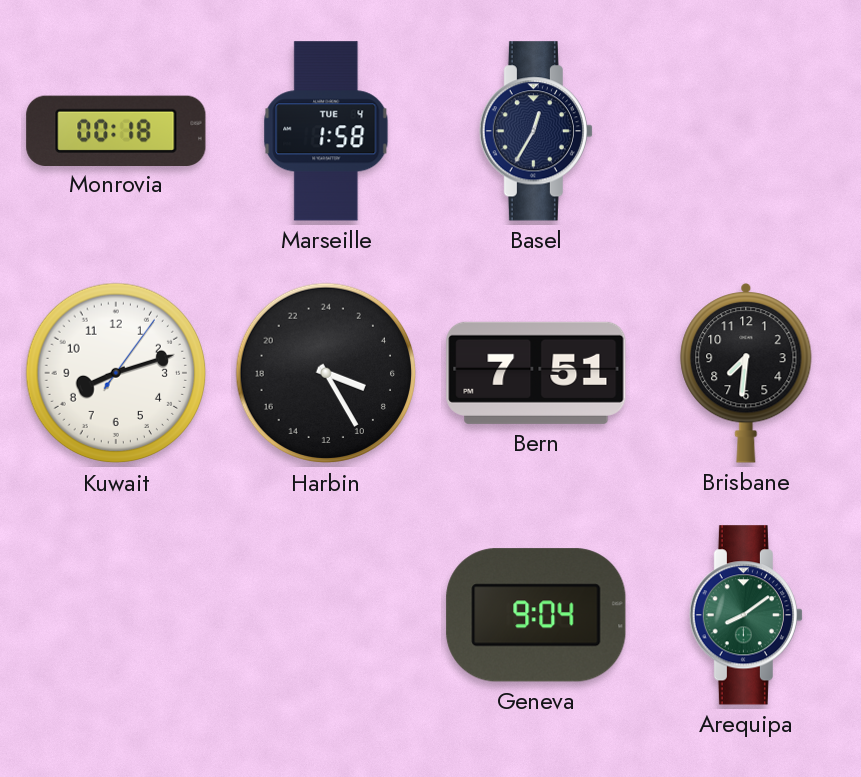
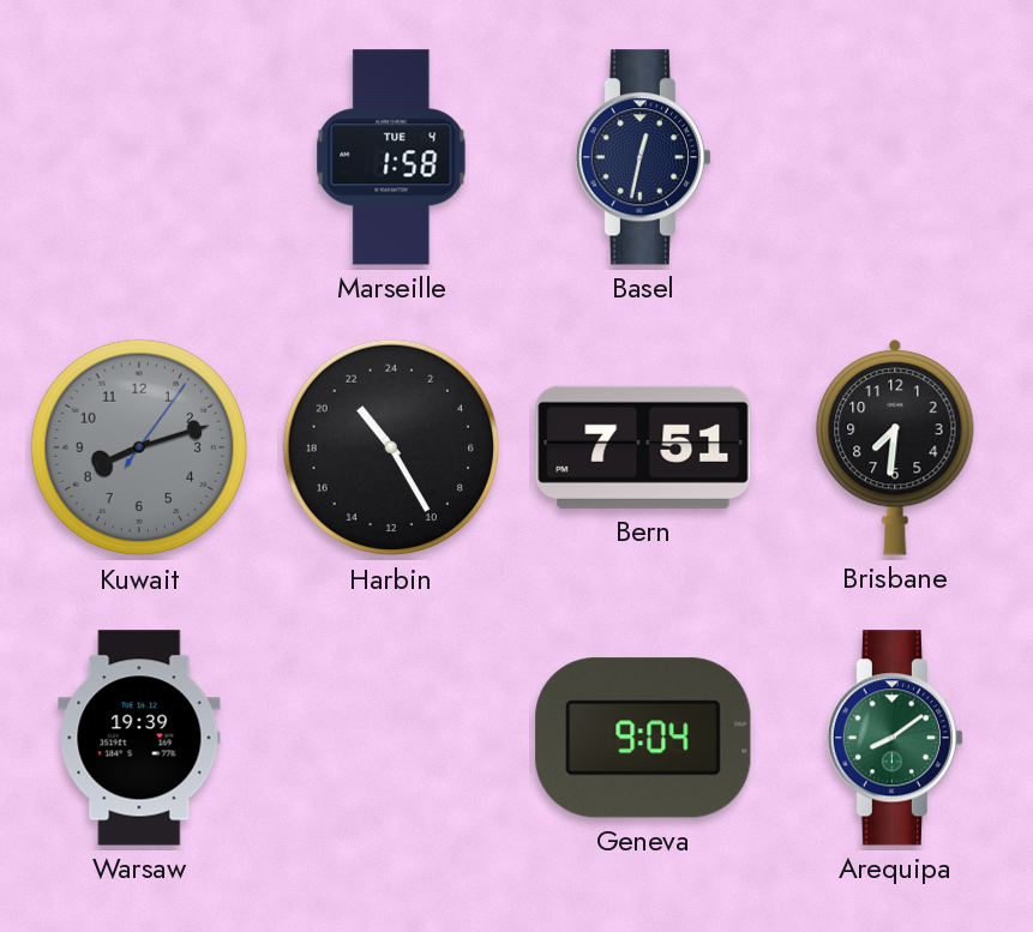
Monrovia: 00:18 -> none
Basel: 12:35 -> 12:32
Kuwait dial: white -> grey
Harbin: 7:25 -> 21:25
Warsaw: none -> 19:39
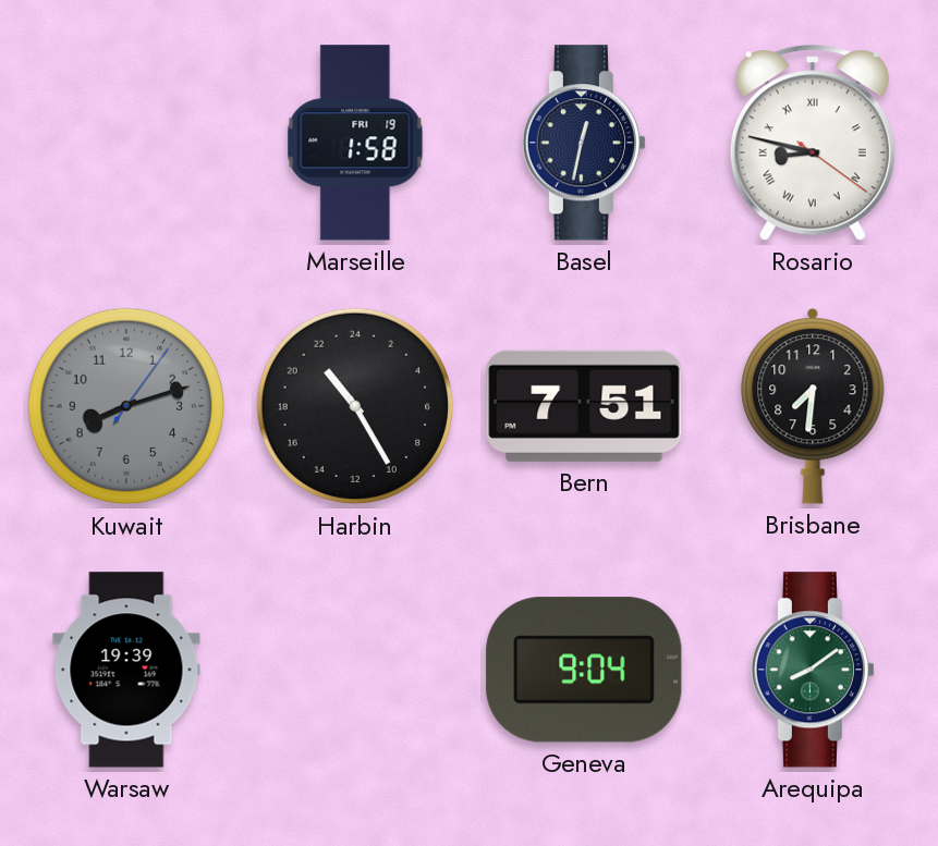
Marseille date: TUE 4 -> FRI 19
Rosario: none -> 8:47
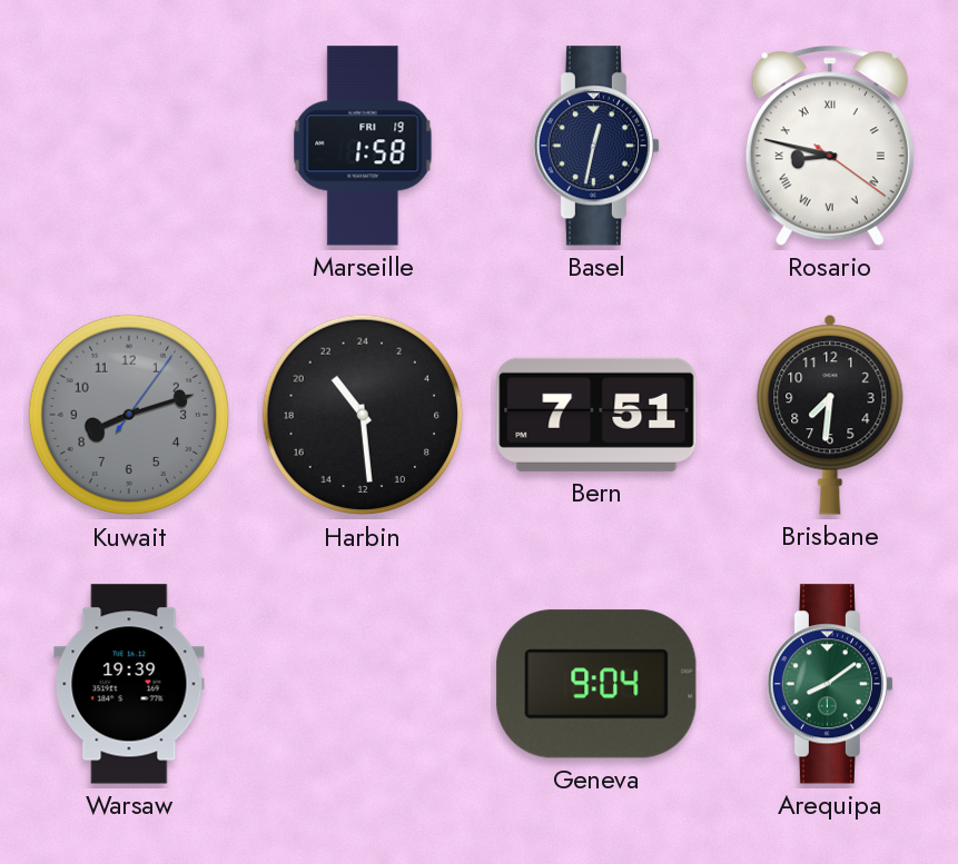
Harbin: 21:25 -> 21:29
